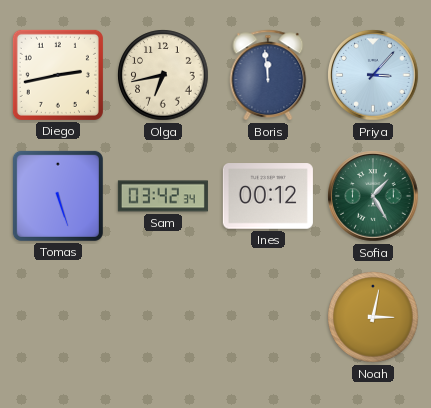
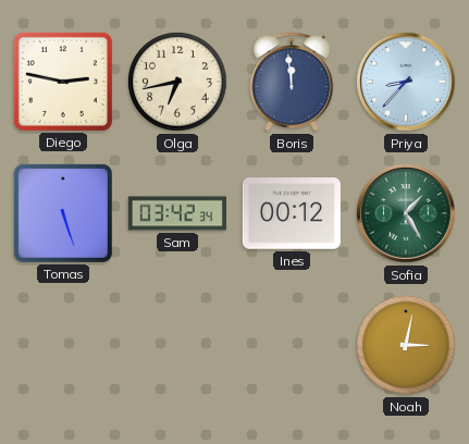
Diego: 2:43 -> 2:47
Priya: 3:07 -> 8:37
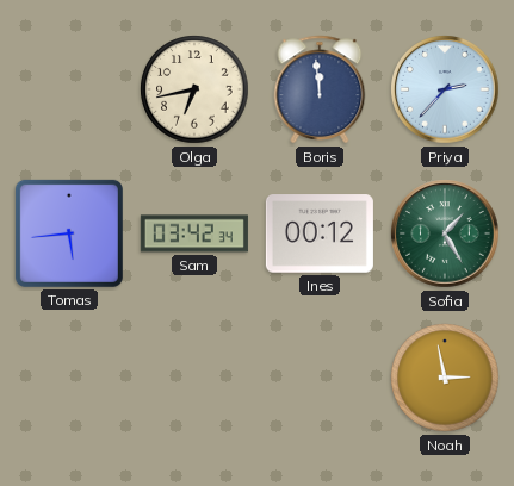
Diego: 2:47 -> none
Priya: 8:37 -> 2:37
Tomas: 5:27 -> 5:44
Noah: 3:02 -> 2:58
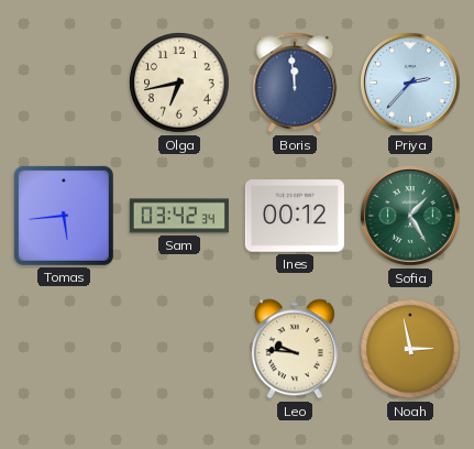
Leo: none -> 9:46
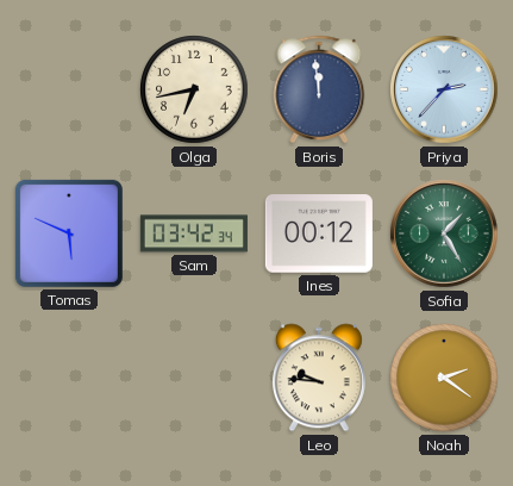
Tomas: 5:44 -> 5:49
Noah: 2:58 -> 2:21
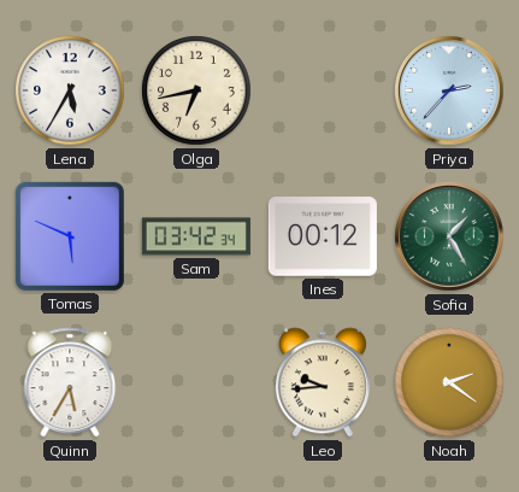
Lena: none -> 5:35
Boris: 11:59 -> none
Quinn: none -> 5:35
Leo: 9:46 -> 9:44
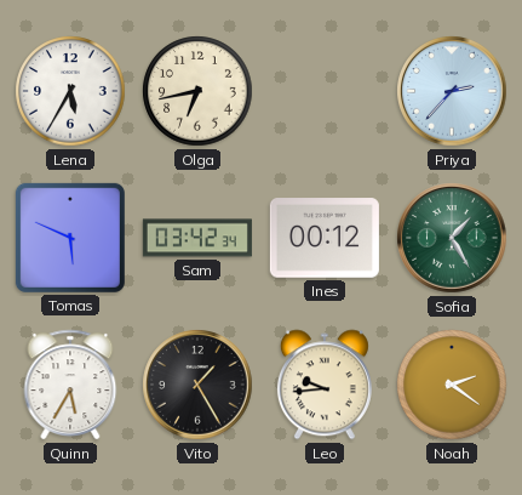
Vito: none -> 1:25
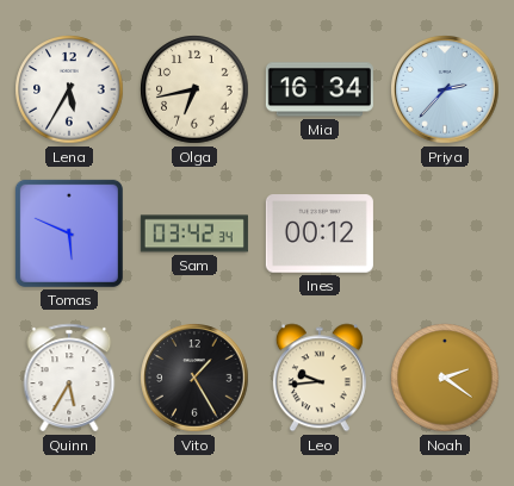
Mia: none -> 16:34
Sofia: 1:25 -> none
